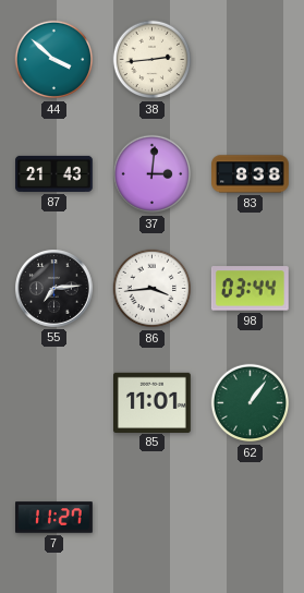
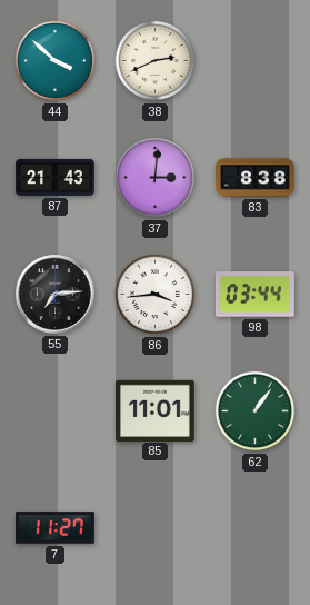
38: 2:44 -> 2:41
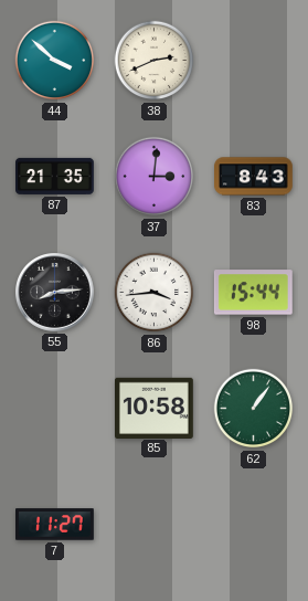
87: 21:43 -> 21:35
83: 8:38 -> 8:43
55: 7:14 -> 8:14
98: 03:44 -> 15:44
85: 11:01 -> 10:58
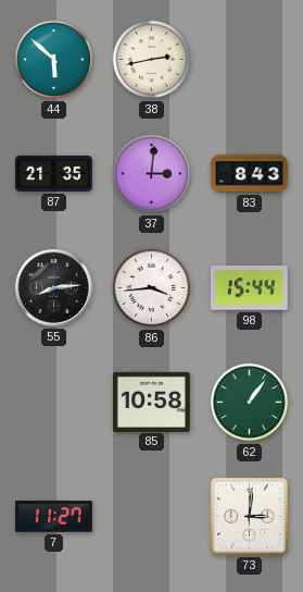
44: 3:52 -> 5:52
38: 2:41 -> 2:43
73: none -> 3:01
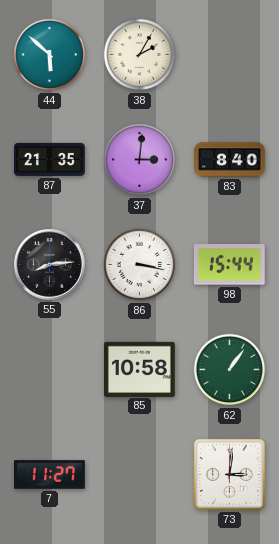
38: 2:43 -> 2:05
83: 8:43 -> 8:40
86: 3:44 -> 3:17
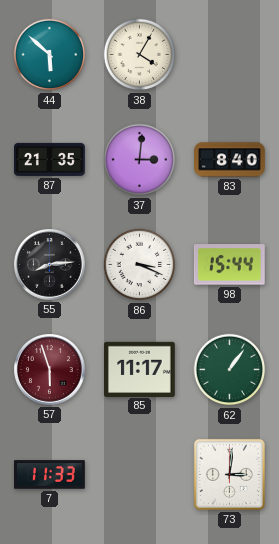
38: 2:05 -> 4:05
86: 3:17 -> 3:19
57: none -> 5:57
85: 10:58 -> 11:17
7: 11:27 -> 11:33
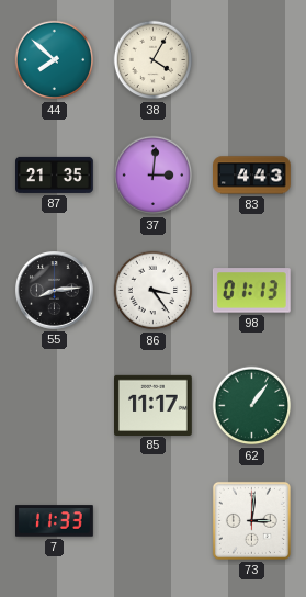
44: 5:52 -> 7:52
83: 8:40 -> 4:43
86: 3:19 -> 3:24
98: 15:44 -> 01:13
57: 5:57 -> none
